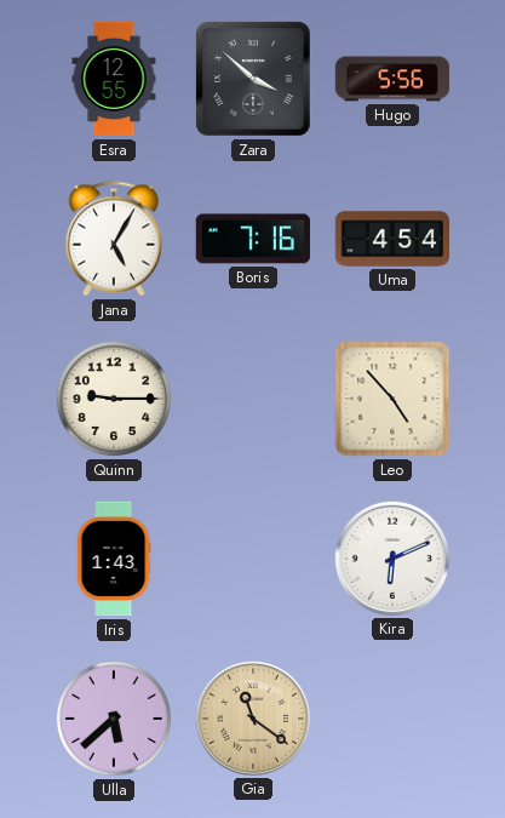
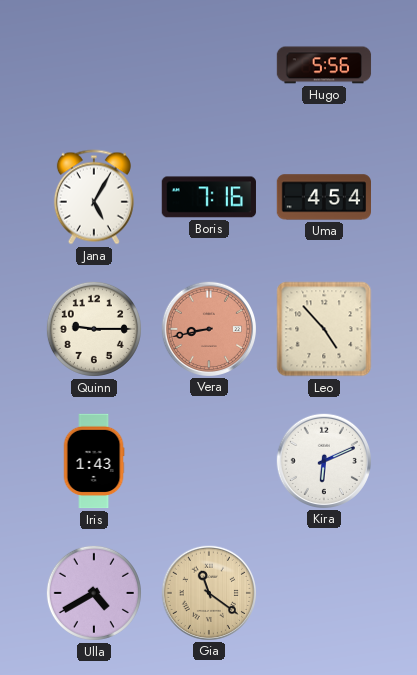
Esra: 12:55 -> none
Zara: 3:52 -> none
Vera: none -> 8:43
Ulla: 5:38 -> 4:40
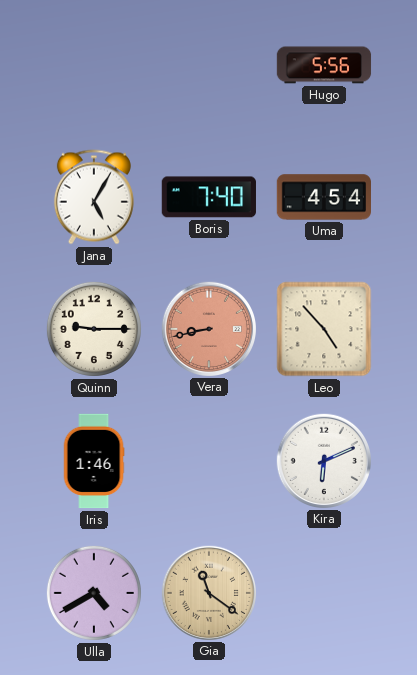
Boris: 7:16 -> 7:40
Iris: 1:43 -> 1:46
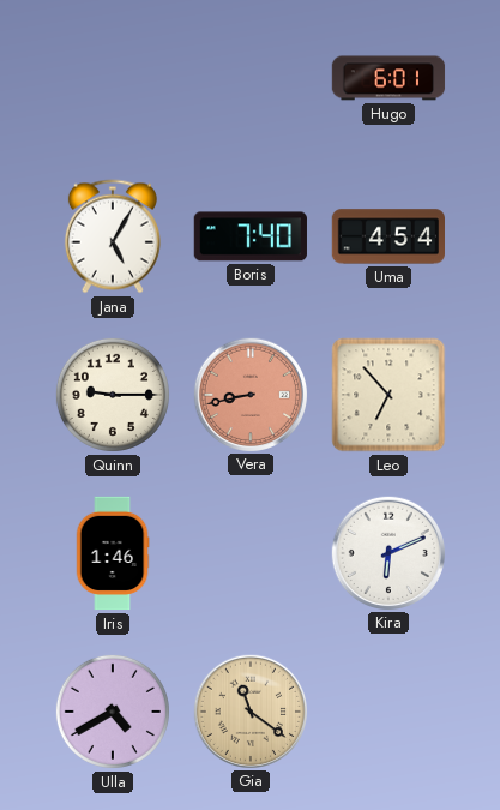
Hugo: 5:56 -> 6:01
Leo: 4:53 -> 6:53
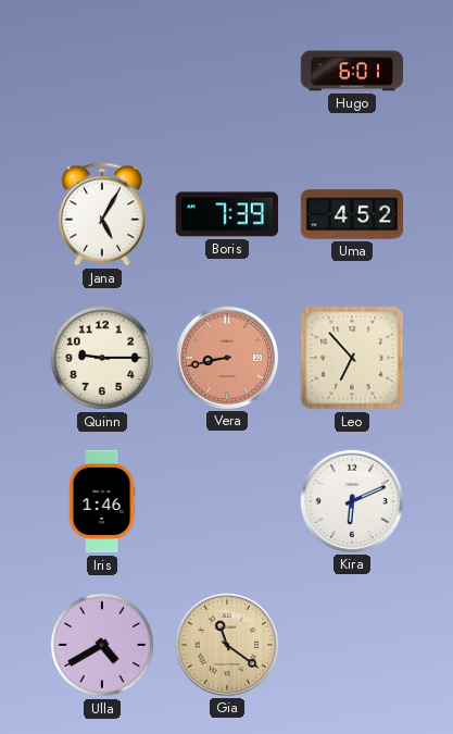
Boris: 7:40 -> 7:39
Uma: 4:54 -> 4:52
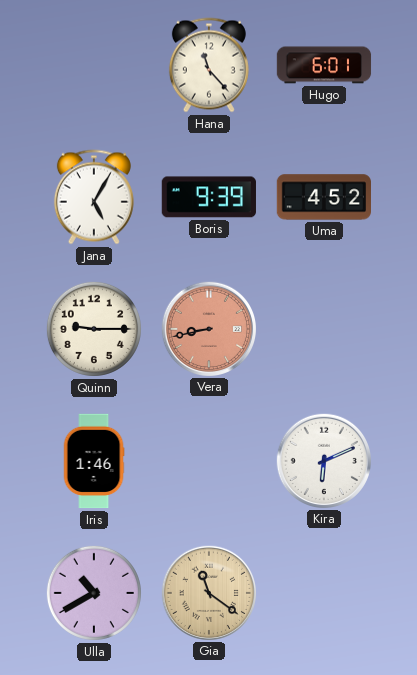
Hana: none -> 11:23
Boris: 7:39 -> 9:39
Leo: 6:53 -> none
Ulla: 4:40 -> 10:40
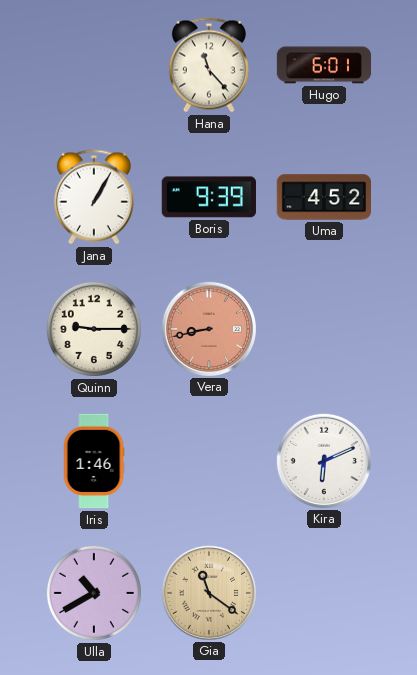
Jana: 5:05 -> 1:05
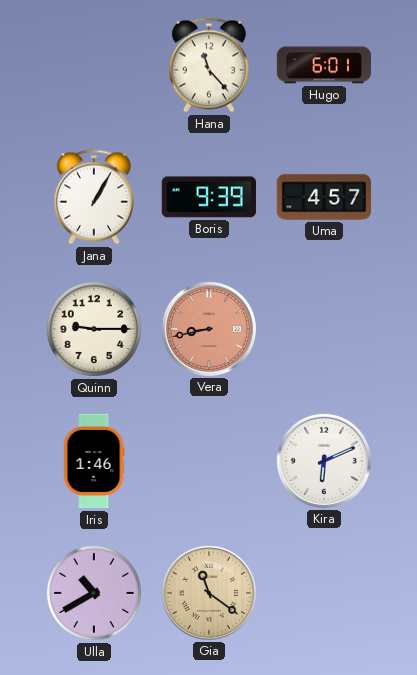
Uma: 4:52 -> 4:57
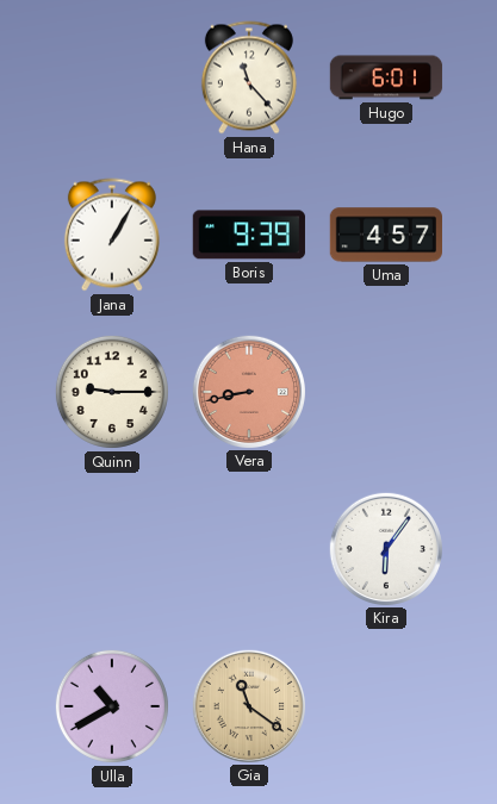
Iris: 1:46 -> none
Kira: 6:11 -> 6:06
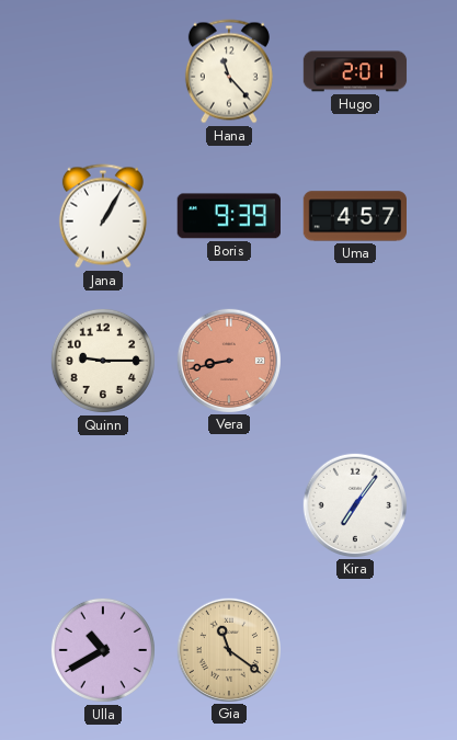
Hugo: 6:01 -> 2:01
Kira: 6:06 -> 7:06
